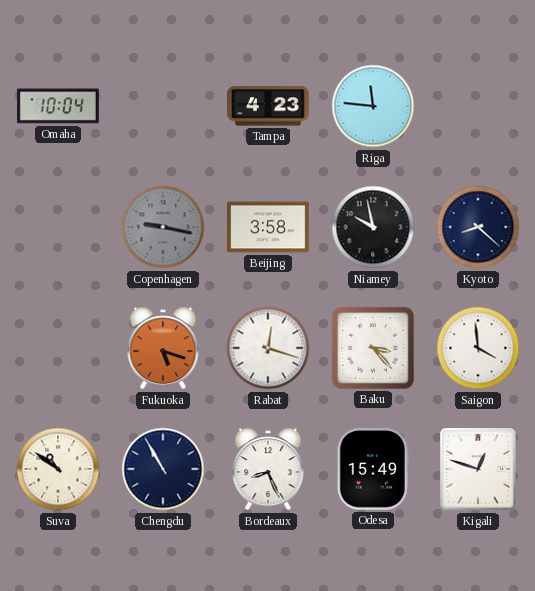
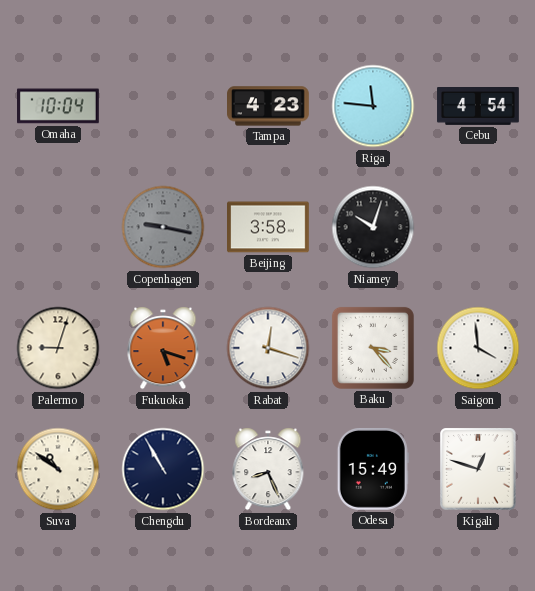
Cebu: none -> 4:54
Niamey: 9:58 -> 10:03
Kyoto: 8:22 -> none
Palermo: none -> 9:03
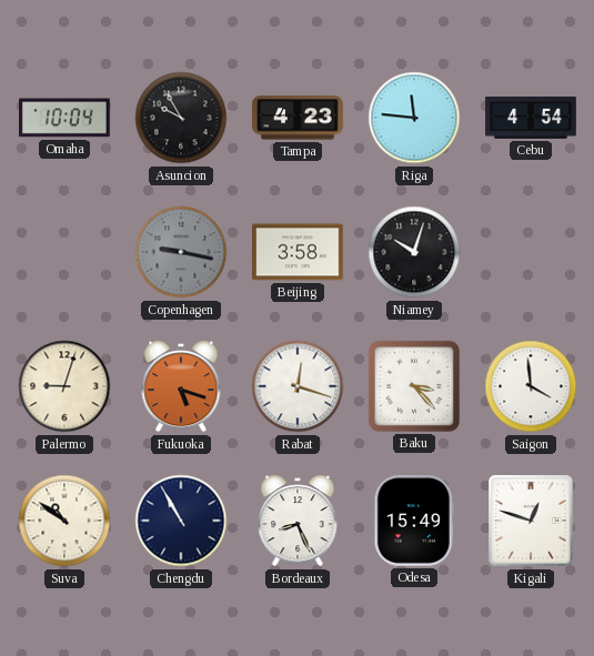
Asuncion: none -> 9:55
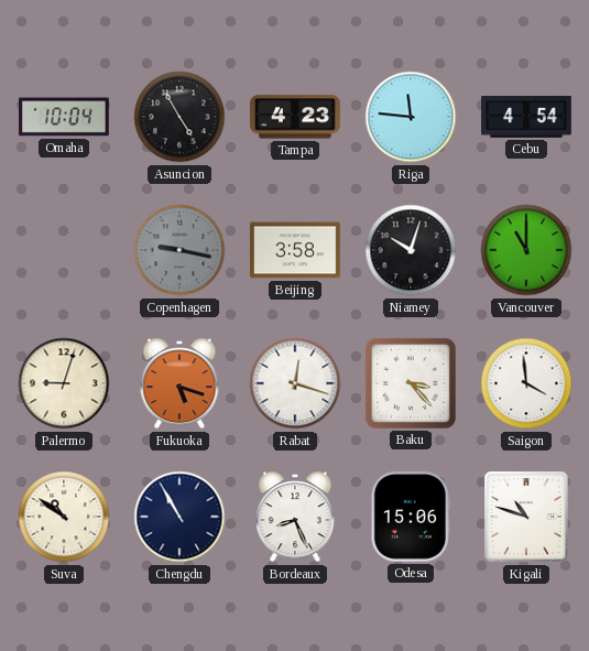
Asuncion: 9:55 -> 4:55
Vancouver: none -> 11:00
Odesa: 15:49 -> 15:06
Kigali: 12:48 -> 10:48
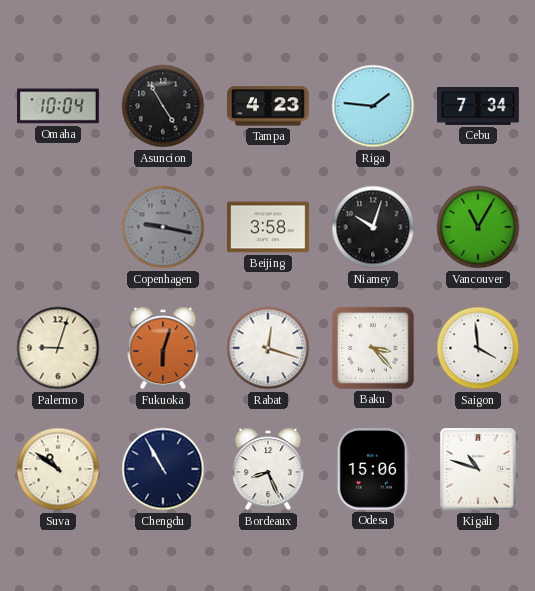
Riga: 11:46 -> 1:46
Cebu: 4:54 -> 7:34
Vancouver: 11:00 -> 11:05
Fukuoka: 5:18 -> 6:03
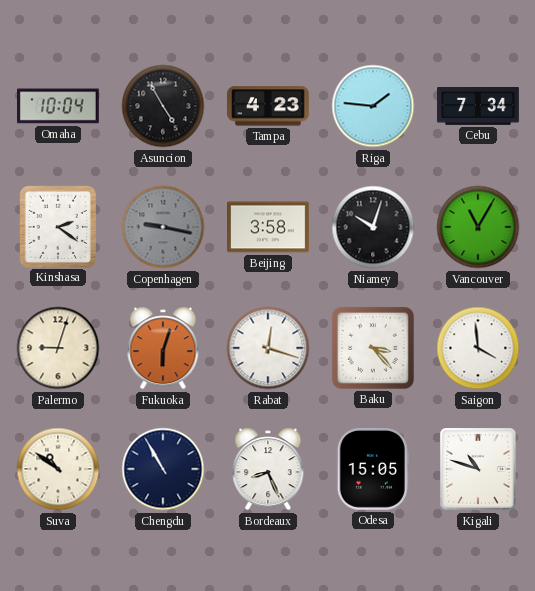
Kinshasa: none -> 2:21
Odesa: 15:06 -> 15:05
